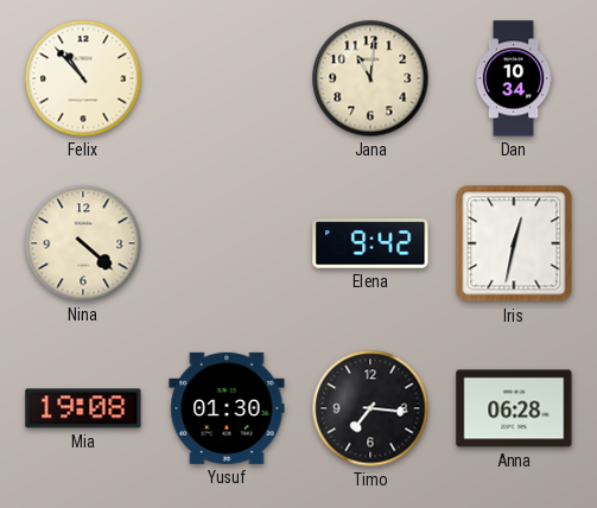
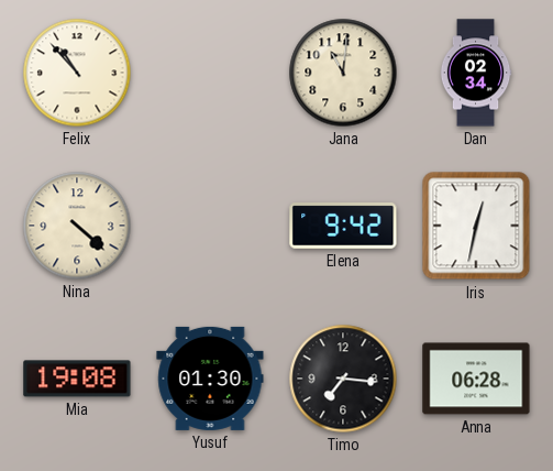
Dan: 10:34 -> 02:34
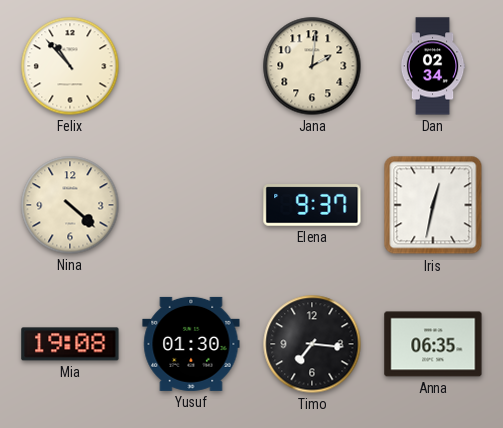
Jana: 11:01 -> 2:01
Elena: 9:42 -> 9:37
Anna: 06:28 -> 06:35
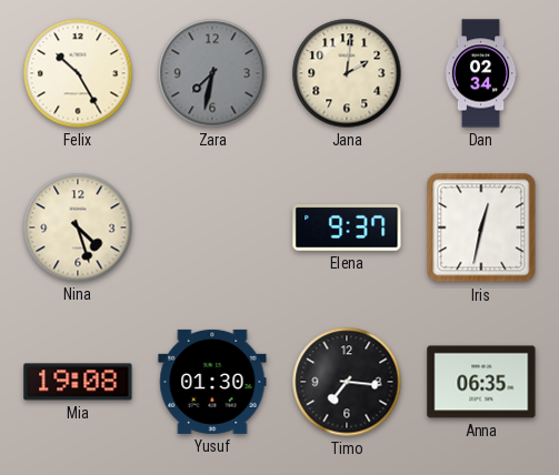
Felix: 10:53 -> 10:25
Zara: none -> 7:32
Nina: 4:22 -> 4:27
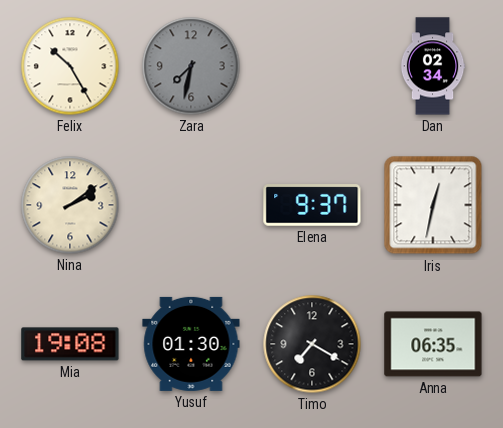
Jana: 2:01 -> none
Nina: 4:27 -> 2:09
Timo: 7:16 -> 7:20
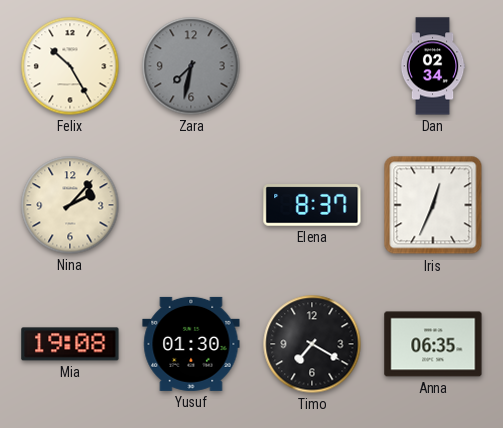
Nina: 2:09 -> 2:07
Elena: 9:37 -> 8:37
Iris: 12:32 -> 12:34
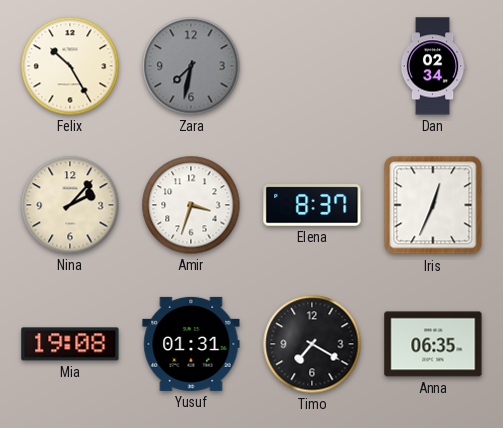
Amir: none -> 3:33
Yusuf: 01:30 -> 01:31
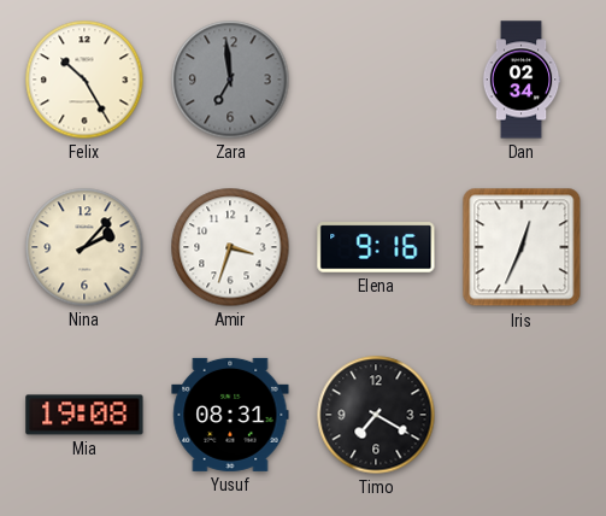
Zara: 7:32 -> 6:59
Elena: 8:37 -> 9:16
Yusuf: 01:31 -> 08:31
Anna: 06:35 -> none
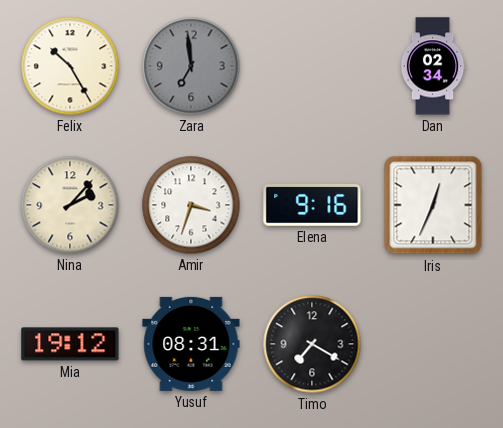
Mia: 19:08 -> 19:12
